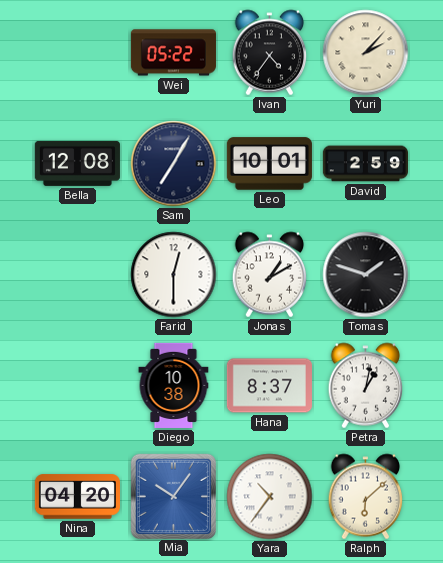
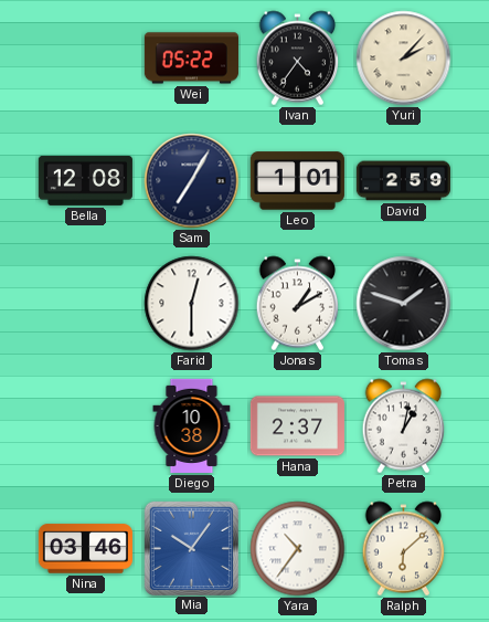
Leo: 10:01 -> 1:01
Hana: 8:37 -> 2:37
Nina: 04:20 -> 03:46
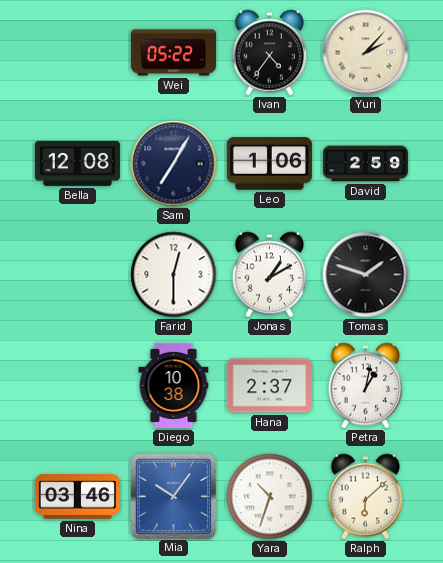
Leo: 1:01 -> 1:06
Yara: 10:36 -> 10:33
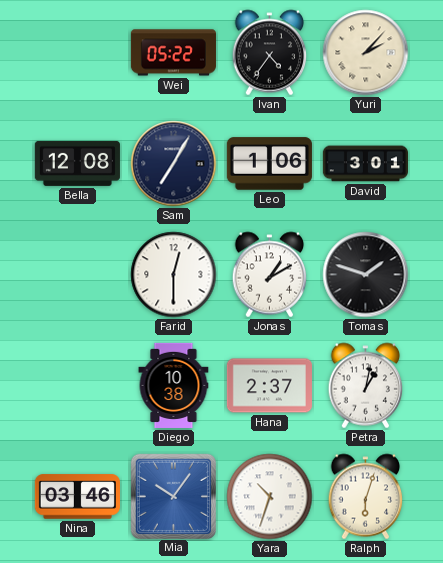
David: 2:59 -> 3:01
Ralph: 6:08 -> 6:03
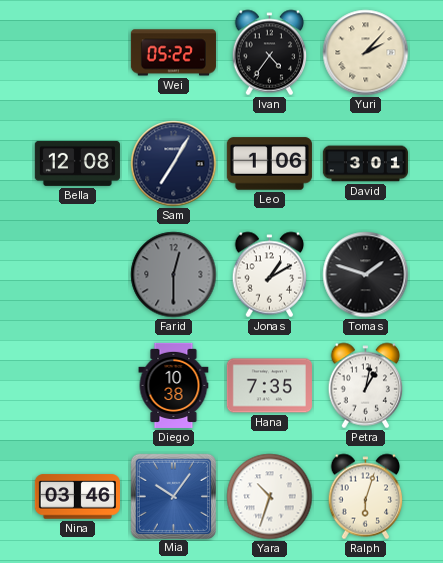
Farid dial: white -> grey
Hana: 2:37 -> 7:35
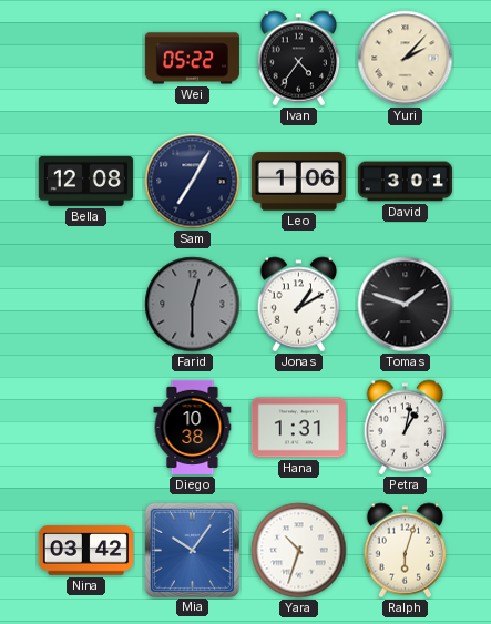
Hana: 7:35 -> 1:31
Nina: 03:46 -> 03:42
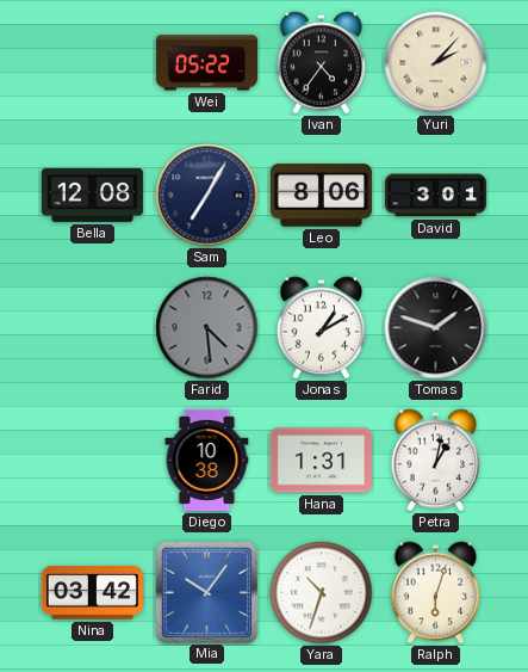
Leo: 1:06 -> 8:06
Farid: 12:30 -> 4:29
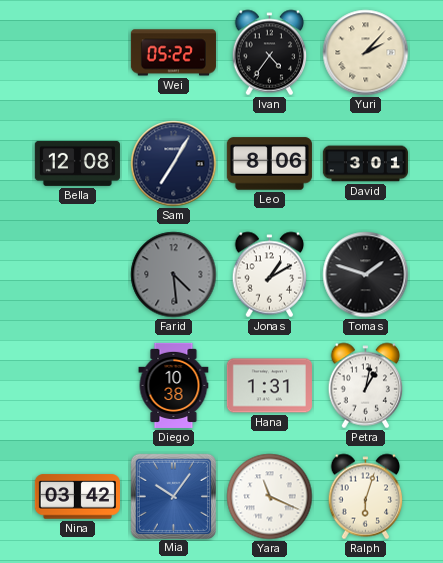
Yara: 10:33 -> 11:19
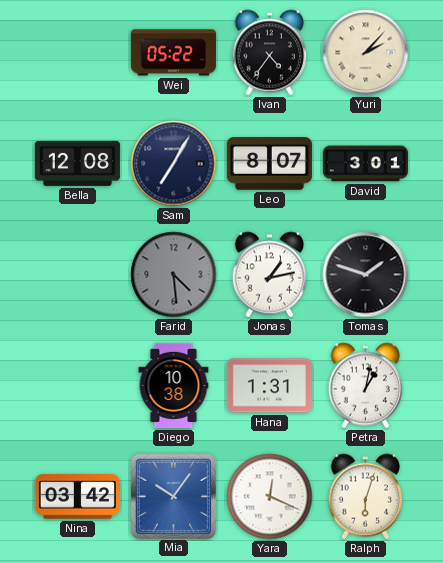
Leo: 8:06 -> 8:07
Jonas: 1:10 -> 1:13
Yara: 11:19 -> 12:19
